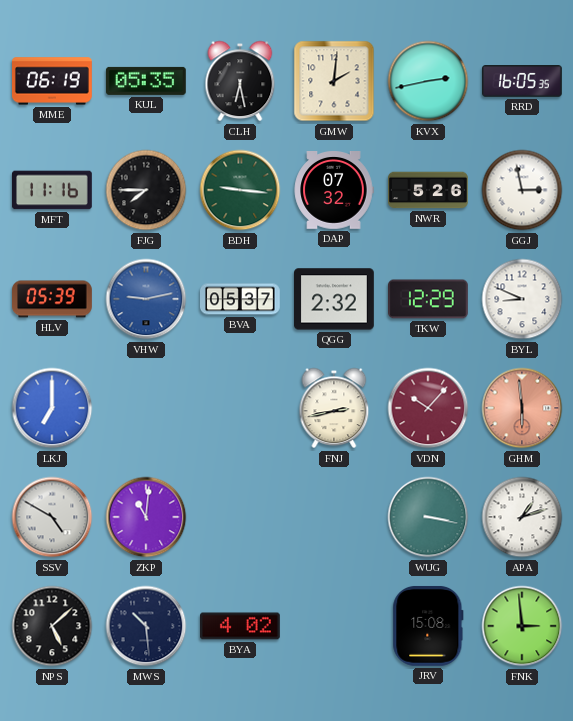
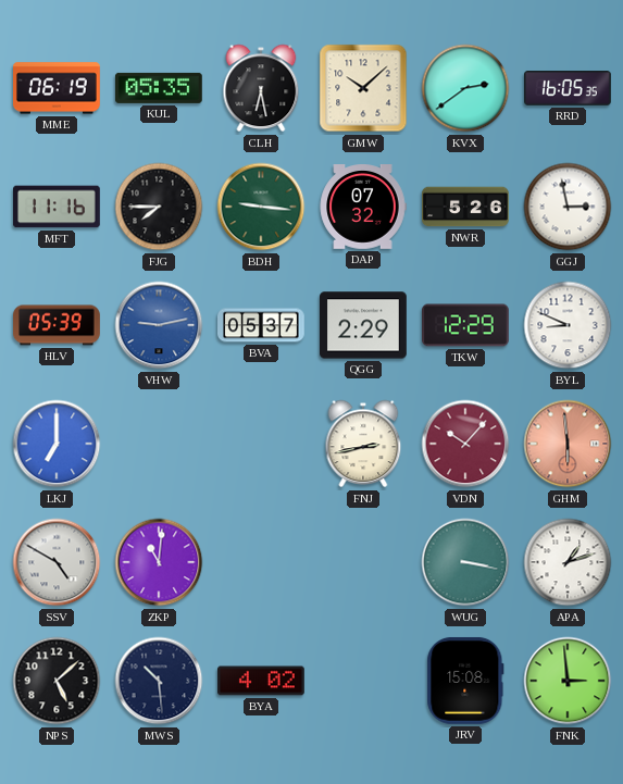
GMW: 2:01 -> 10:08
KVX: 2:43 -> 2:39
QGG: 2:32 -> 2:29
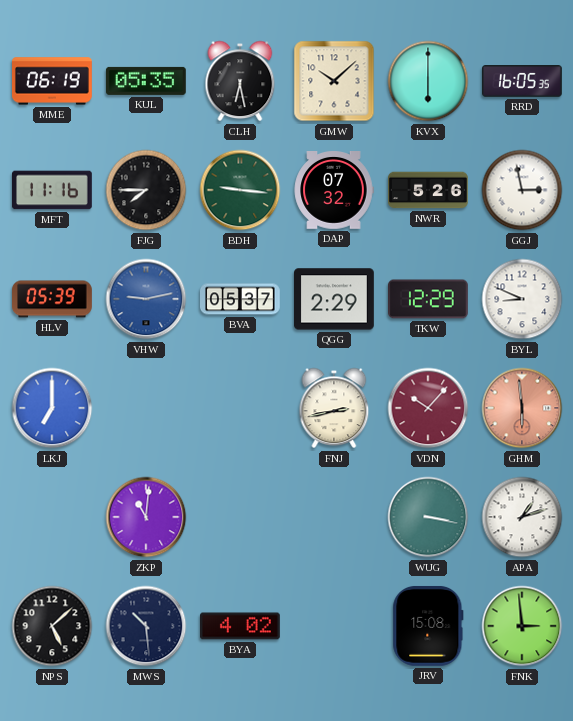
KVX: 2:39 -> 6:00
SSV: 4:50 -> none
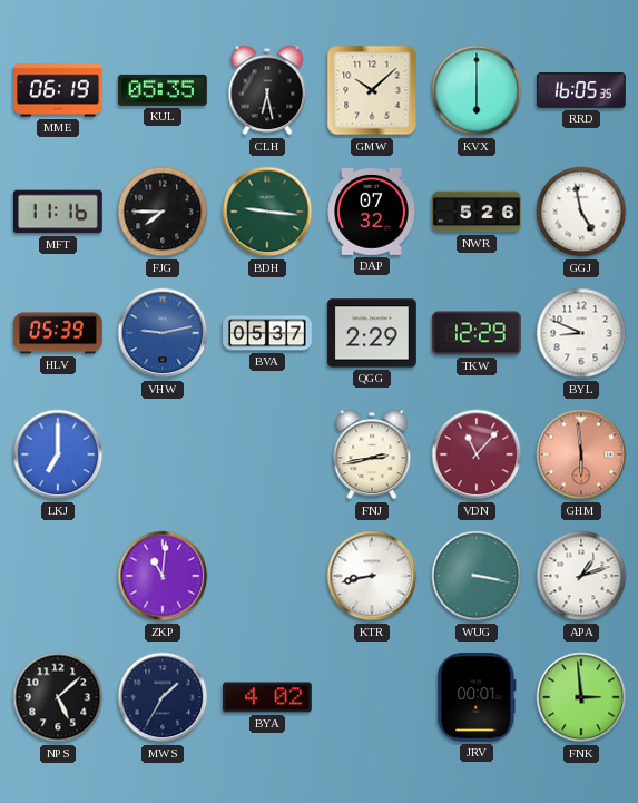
GGJ: 2:58 -> 4:58
VDN: 10:07 -> 11:07
KTR: none -> 8:43
MWS: 10:29 -> 1:35
JRV: 15:08 -> 00:01
